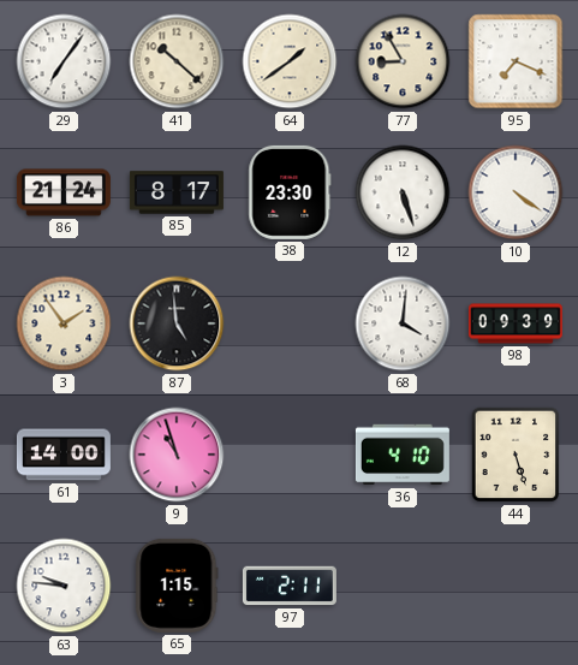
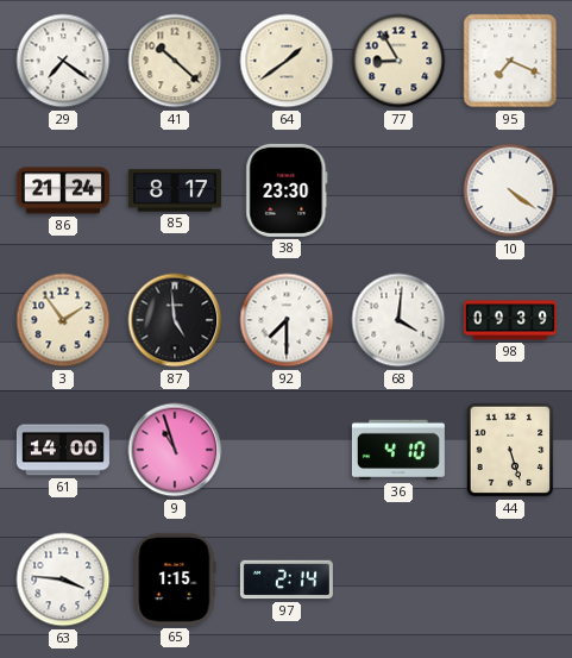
29: 7:06 -> 7:21
12: 5:27 -> none
92: none -> 7:30
63: 9:46 -> 3:46
97: 2:11 -> 2:14
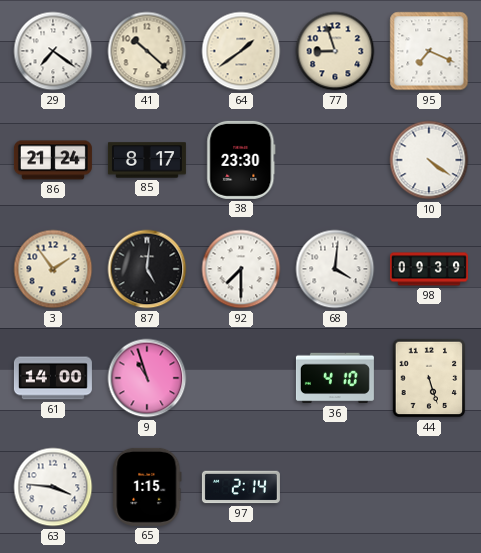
77: 8:55 -> 8:57
87: 4:59 -> 5:01
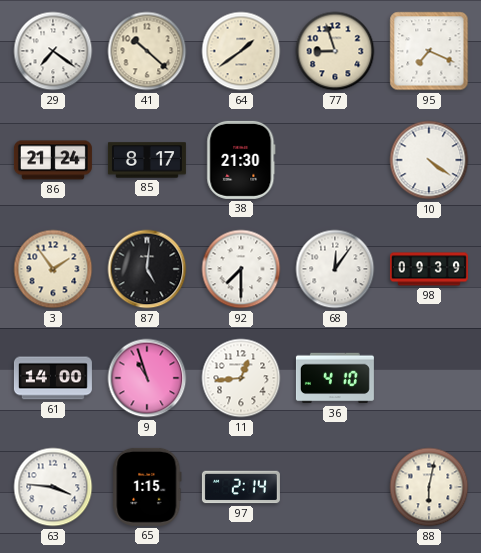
38: 23:30 -> 21:30
68: 4:01 -> 12:06
11: none -> 12:44
44: 5:27 -> none
88: none -> 6:02
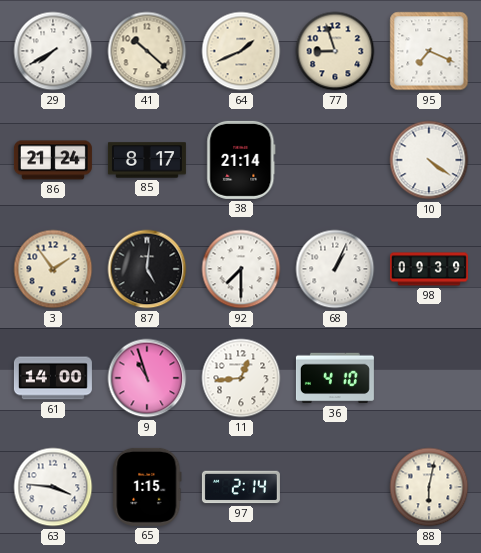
29: 7:21 -> 7:40
64: 1:39 -> 1:41
38: 21:30 -> 21:14
68: 12:06 -> 1:04
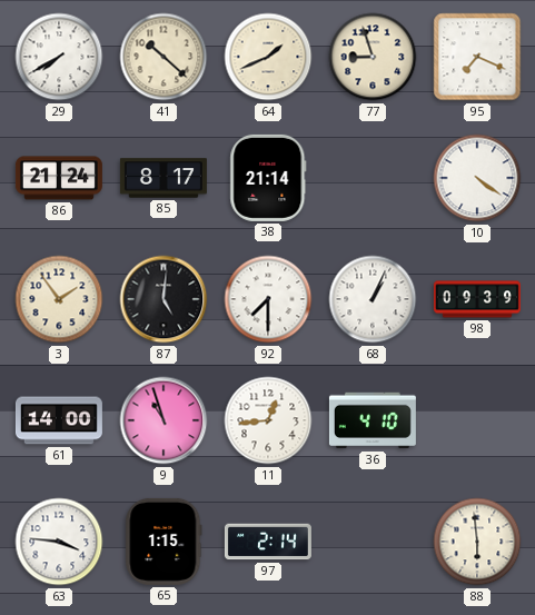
88: 6:02 -> 5:59
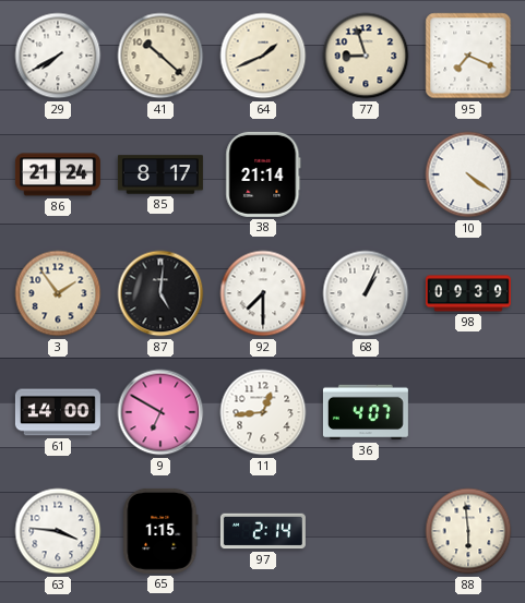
9: 10:57 -> 6:50
36: 4:10 -> 4:07
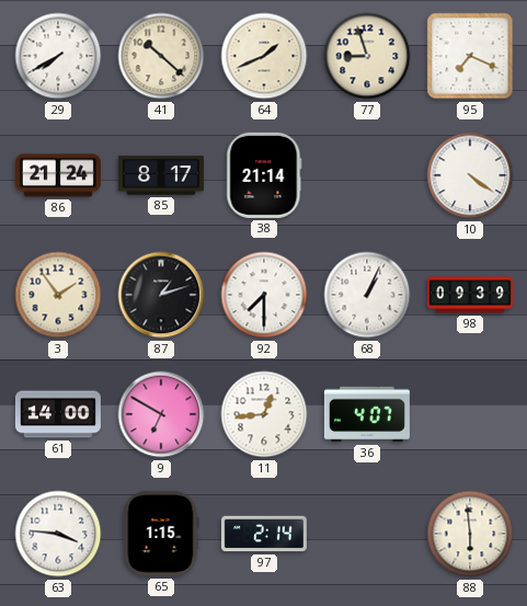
87: 5:01 -> 1:12
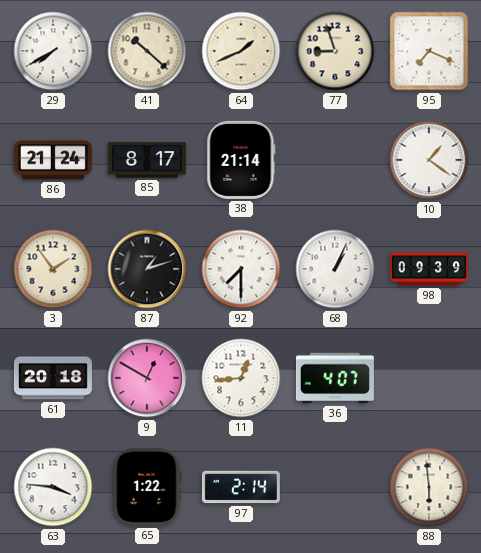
10: 4:21 -> 1:21
61: 14:00 -> 20:18
9: 6:50 -> 12:50
65: 1:15 -> 1:22
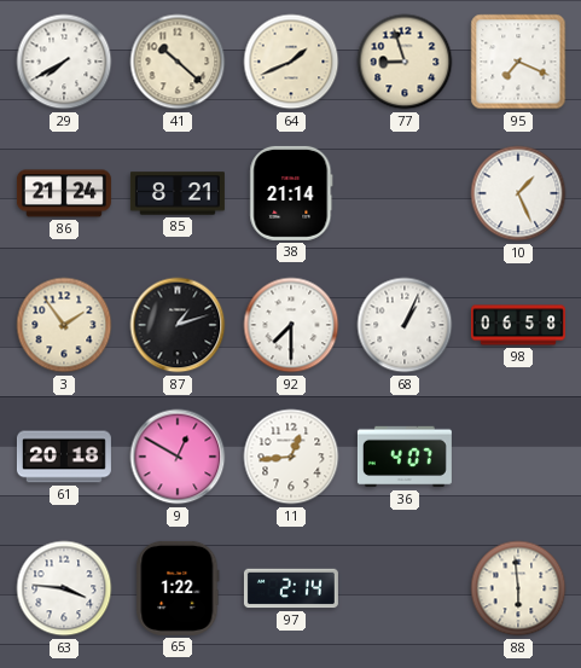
85: 8:17 -> 8:21
10: 1:21 -> 1:26
98: 09:39 -> 06:58
